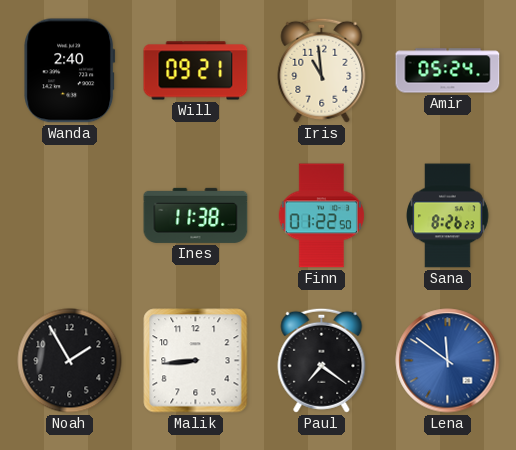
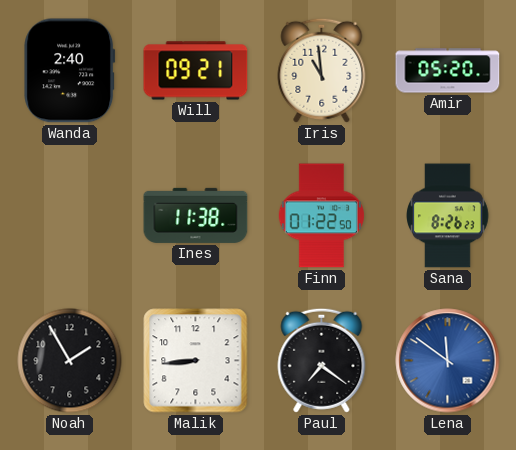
Amir: 05:24 -> 05:20
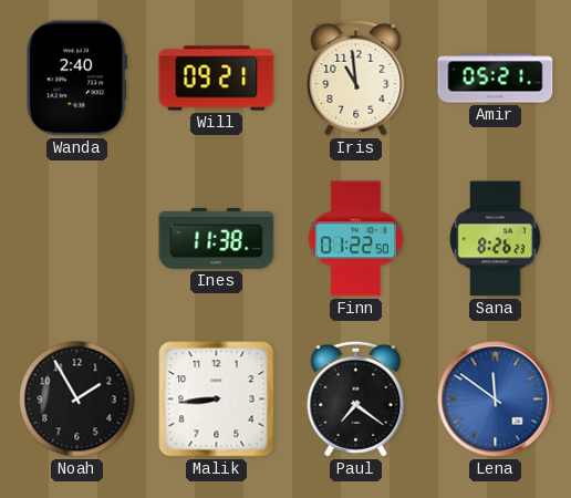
Amir: 05:20 -> 05:21
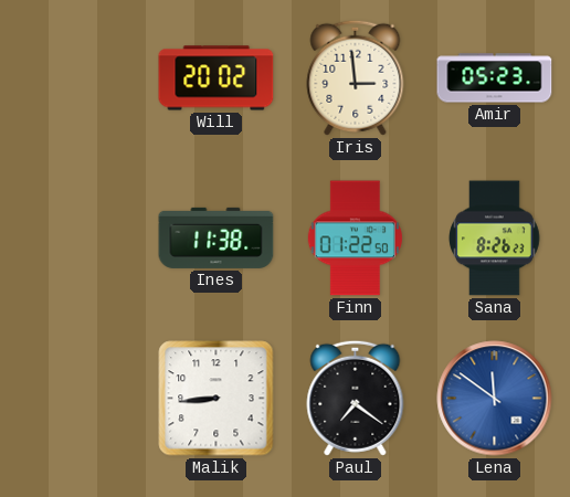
Wanda: 2:40 -> none
Will: 09:21 -> 20:02
Iris: 10:59 -> 2:59
Amir: 05:21 -> 05:23
Noah: 1:55 -> none
